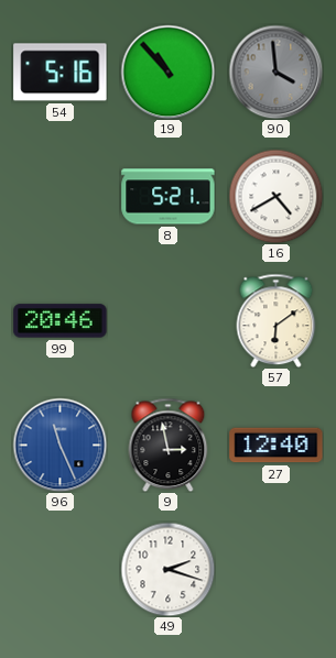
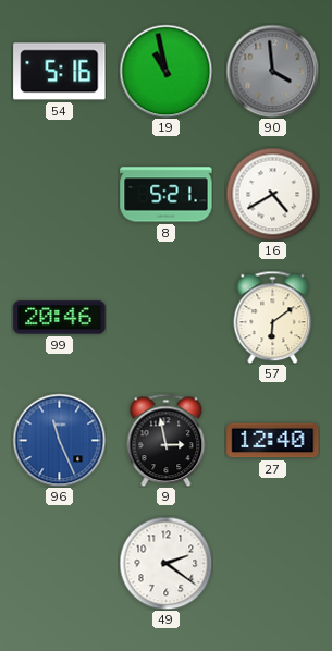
19: 10:53 -> 10:58
49: 2:18 -> 2:21
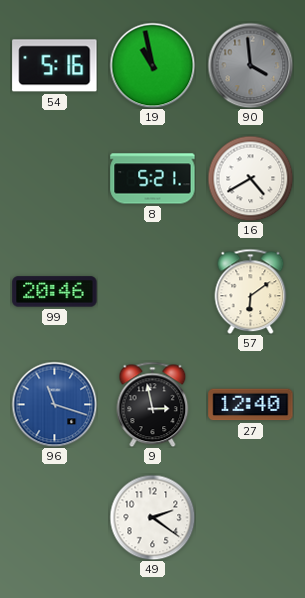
96: 11:26 -> 11:18
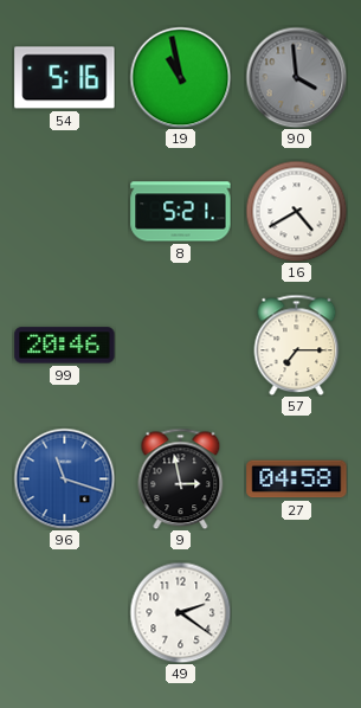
57: 6:09 -> 7:15
27: 12:40 -> 04:58
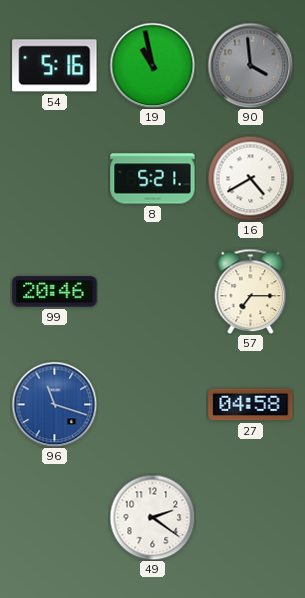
9: 2:58 -> none
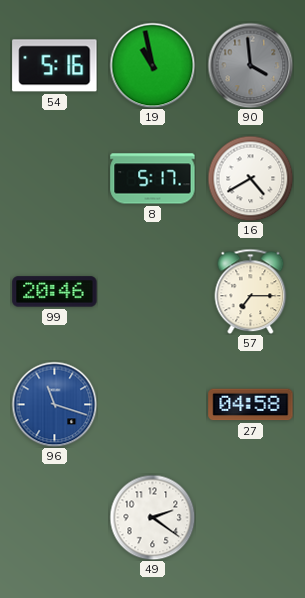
8: 5:21 -> 5:17
